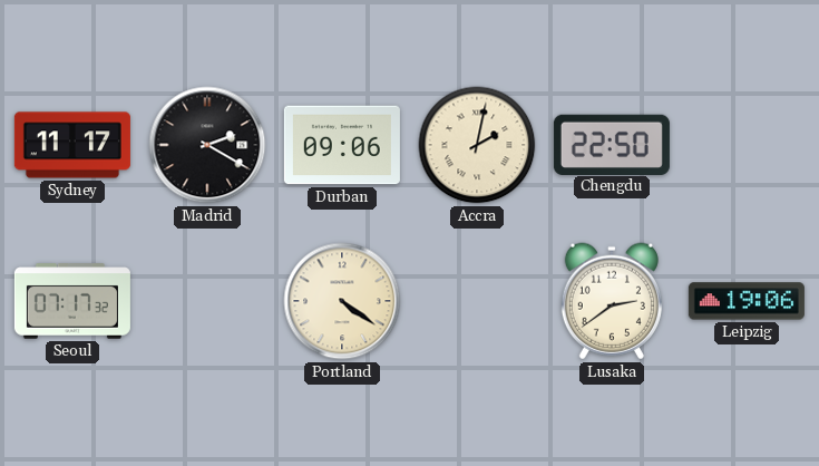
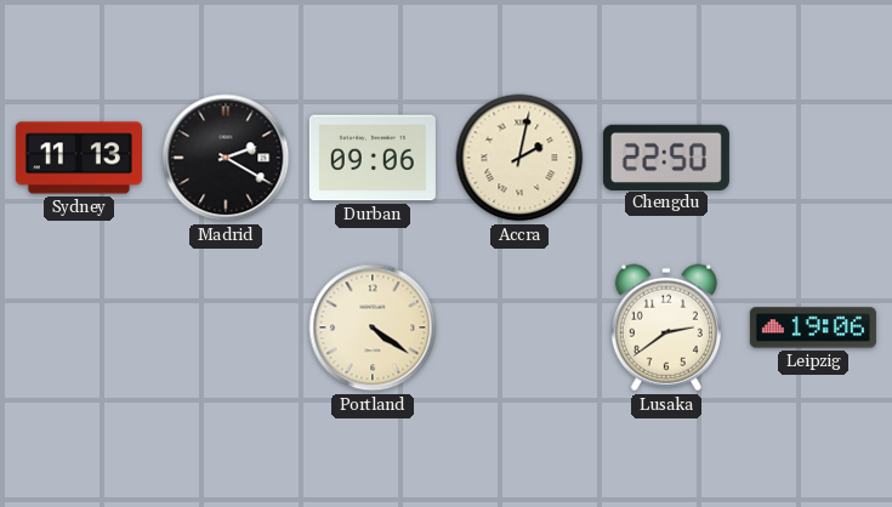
Sydney: 11:17 -> 11:13
Seoul: 07:17 -> none
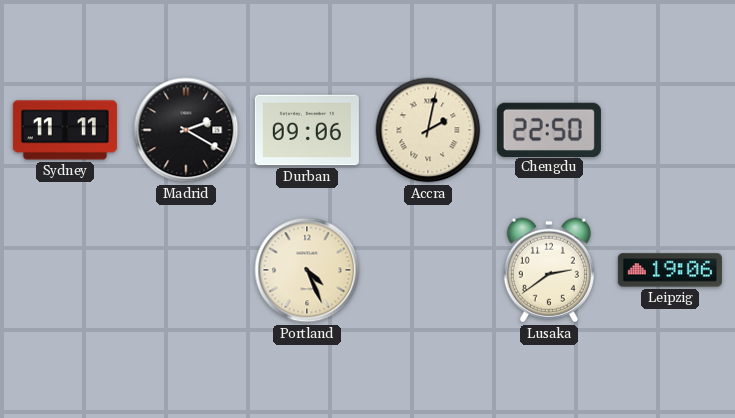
Sydney: 11:13 -> 11:11
Portland: 4:21 -> 4:26
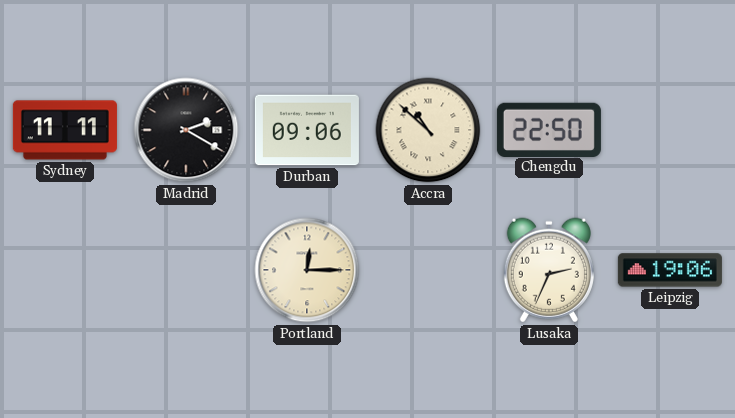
Accra: 2:02 -> 10:52
Portland: 4:26 -> 12:15
Lusaka: 2:39 -> 2:34
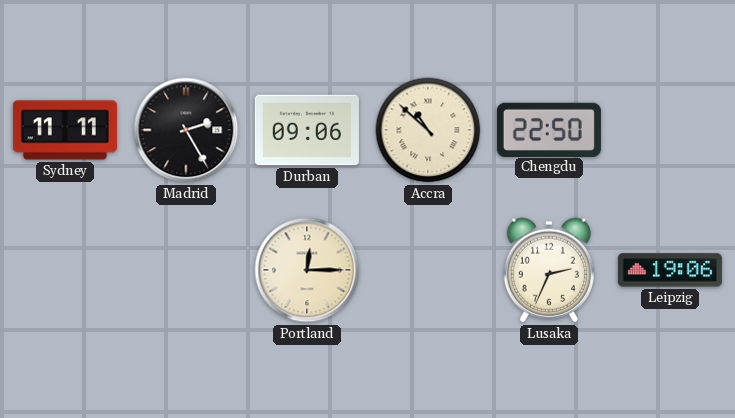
Madrid: 2:20 -> 2:25
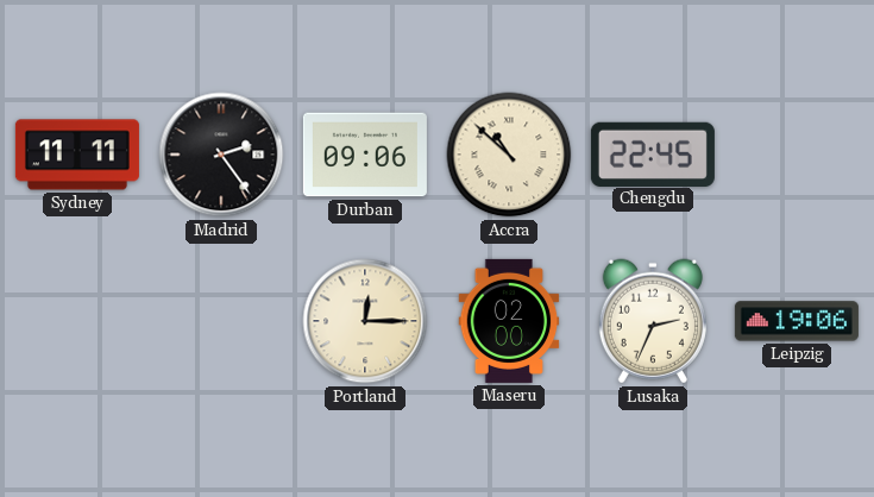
Madrid: 2:25 -> 2:24
Chengdu: 22:50 -> 22:45
Maseru: none -> 02:00
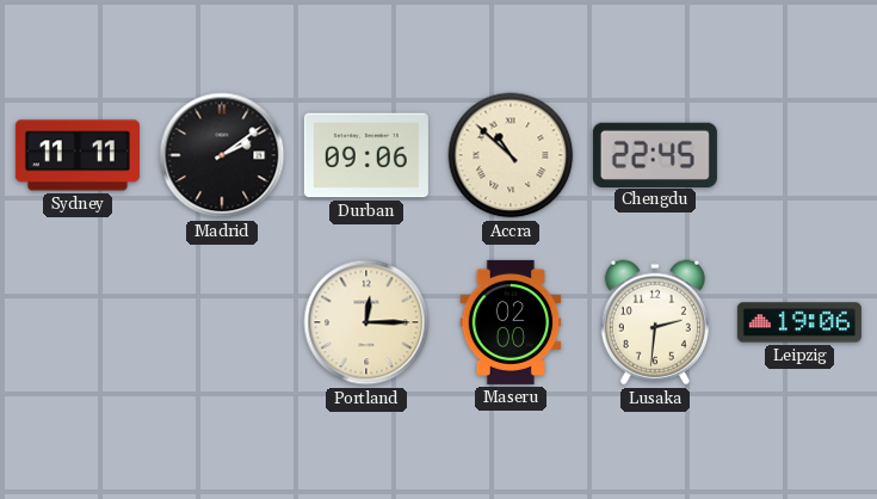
Madrid: 2:24 -> 2:09
Lusaka: 2:34 -> 2:31
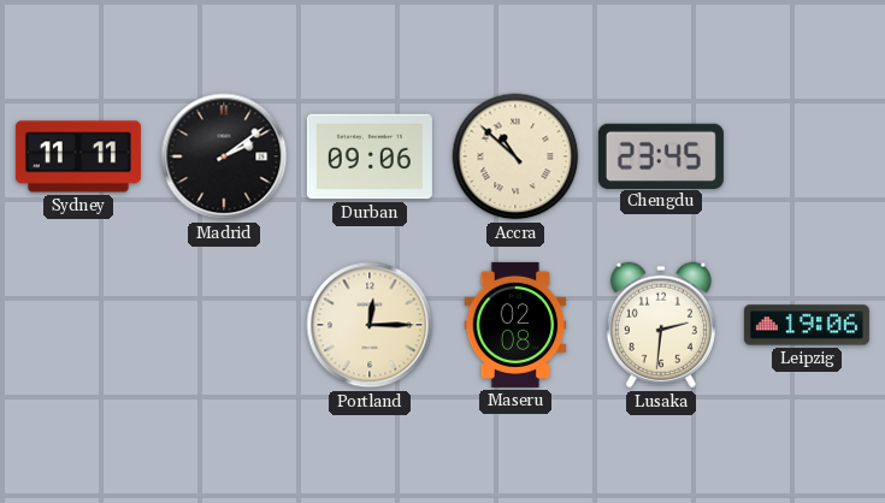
Chengdu: 22:45 -> 23:45
Maseru: 02:00 -> 02:08
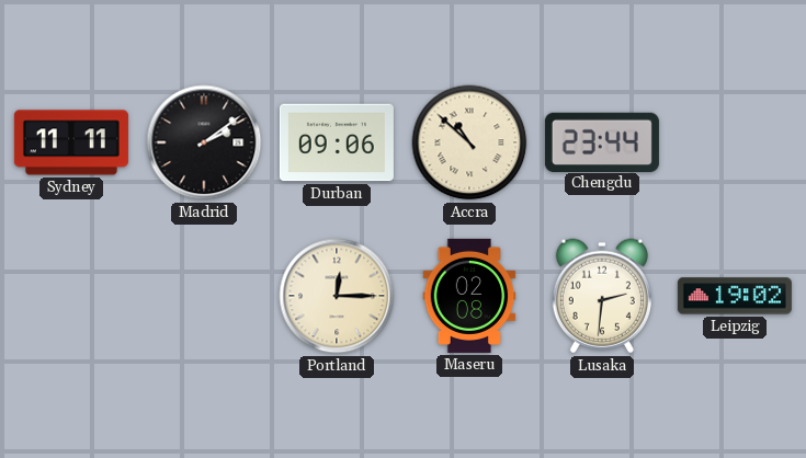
Chengdu: 23:45 -> 23:44
Leipzig: 19:06 -> 19:02
